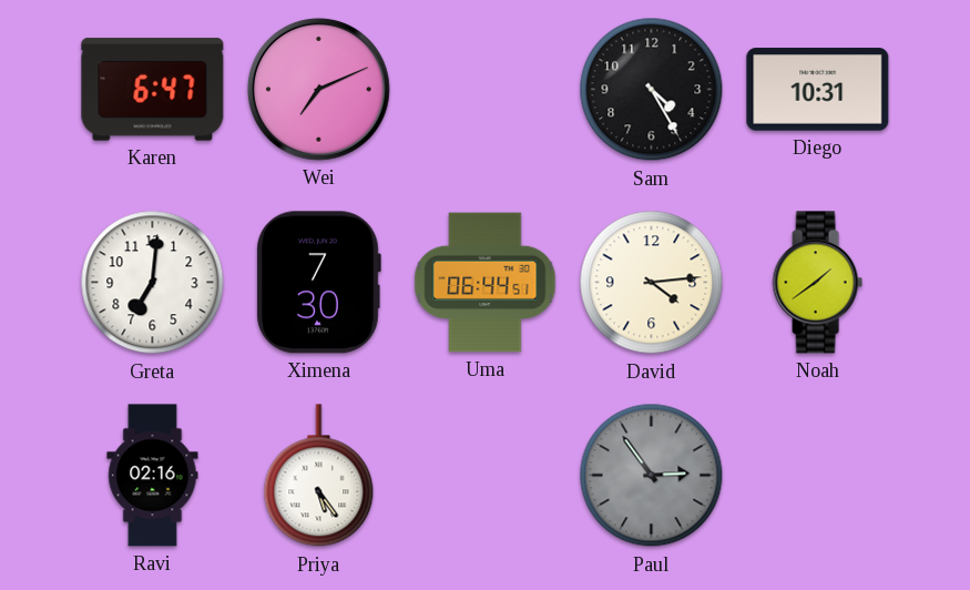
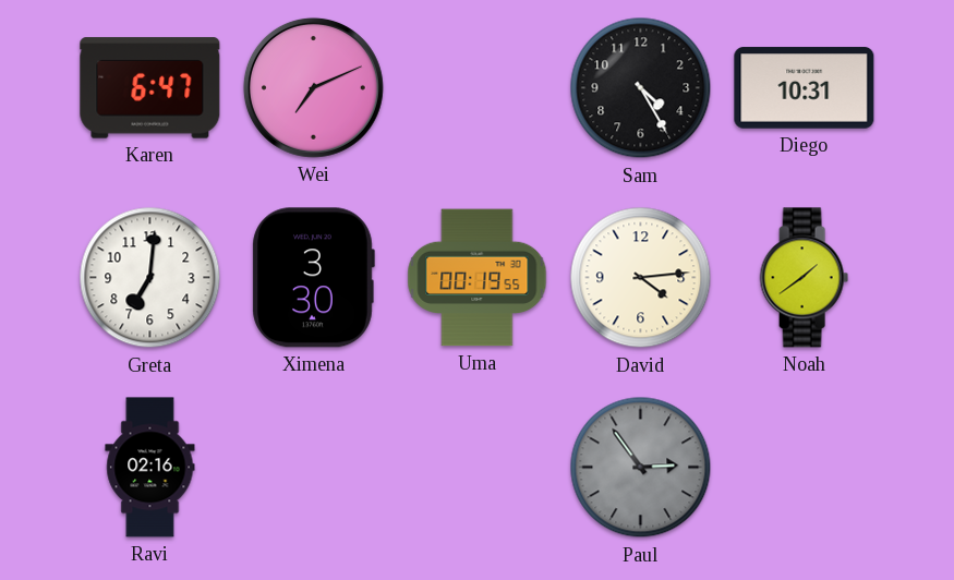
Ximena: 7:30 -> 3:30
Uma: 06:44 -> 00:19
Priya: 5:24 -> none
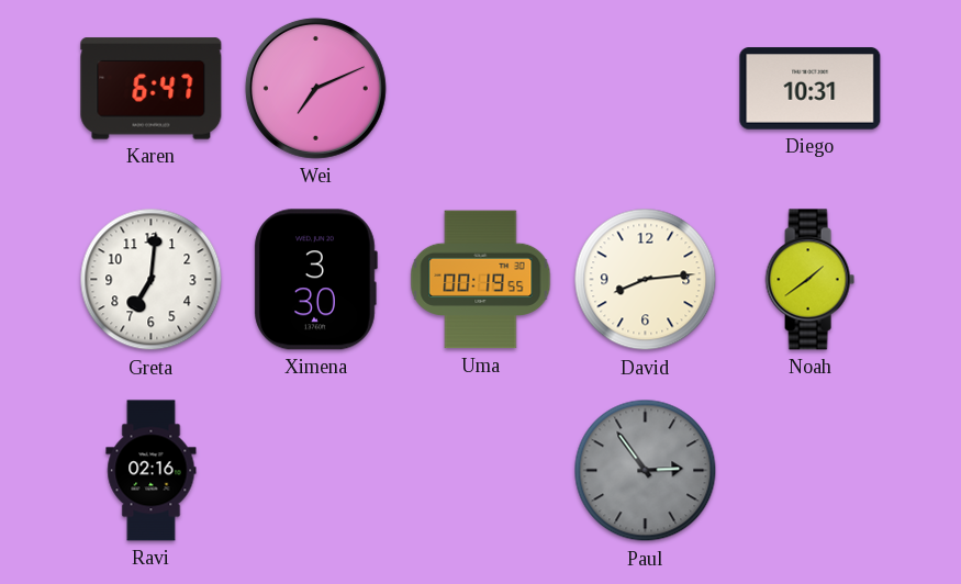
Sam: 4:25 -> none
David: 4:14 -> 8:14
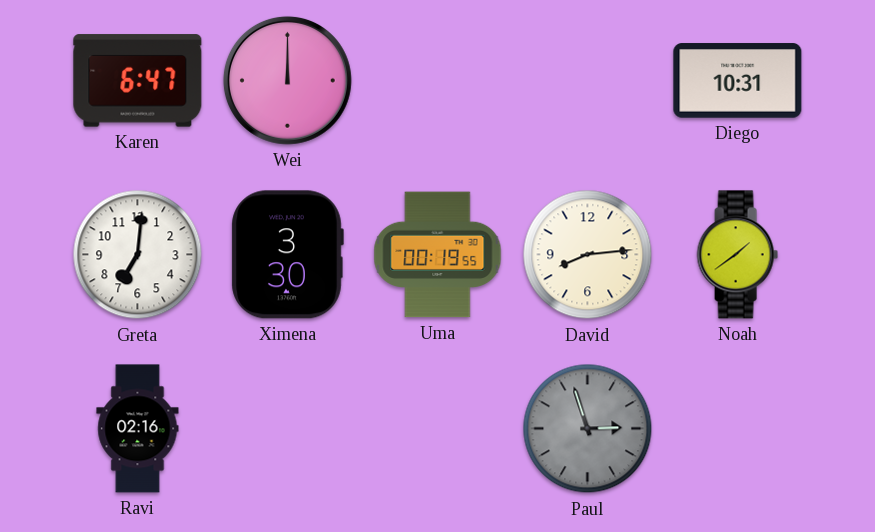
Wei: 7:11 -> 12:00
Paul: 2:54 -> 2:57
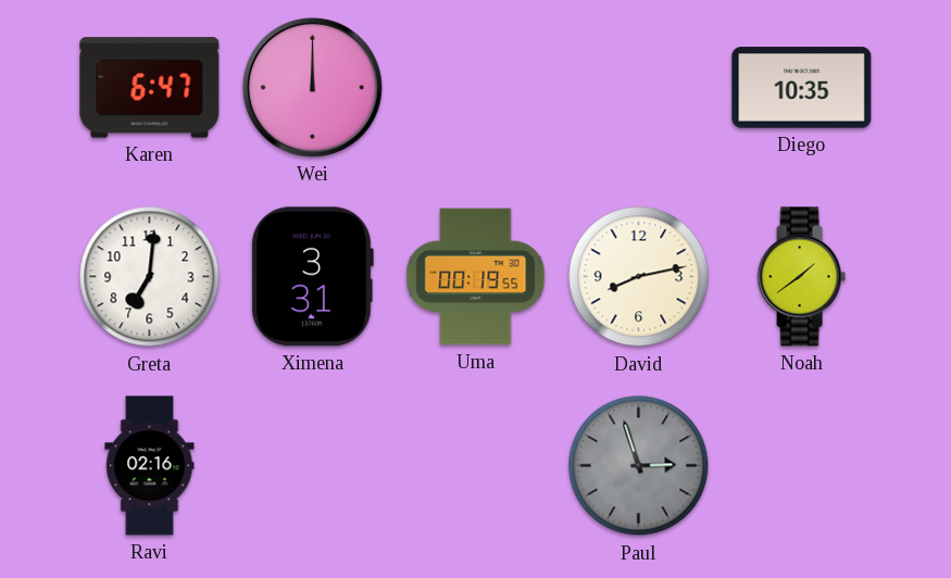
Diego: 10:31 -> 10:35
Ximena: 3:30 -> 3:31
David: 8:14 -> 8:13
